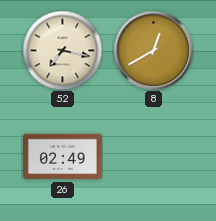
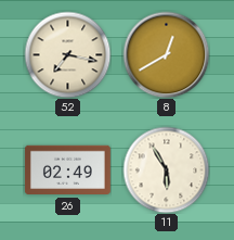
11: none -> 5:55
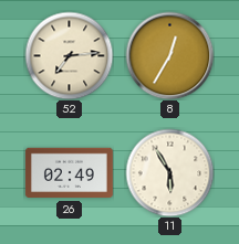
52: 7:17 -> 7:14
8: 12:40 -> 12:35
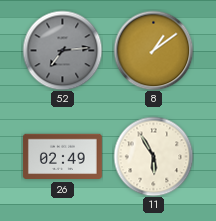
52 dial: cream -> grey
8: 12:35 -> 1:09
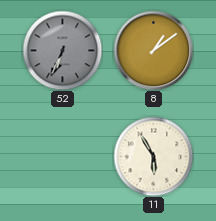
52: 7:14 -> 6:34
26: 02:49 -> none
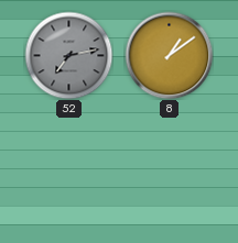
52: 6:34 -> 7:13
11: 5:55 -> none
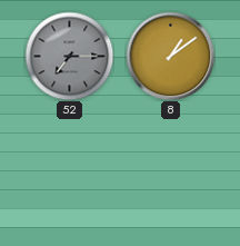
52: 7:13 -> 7:15
